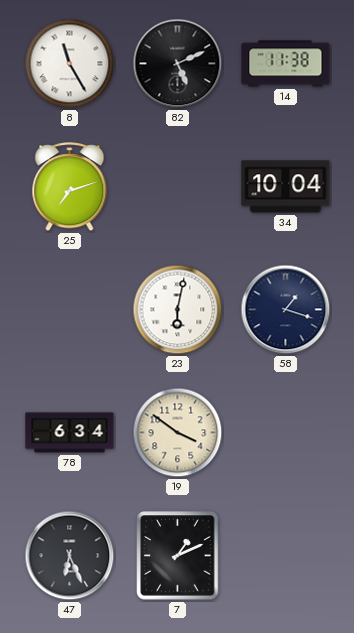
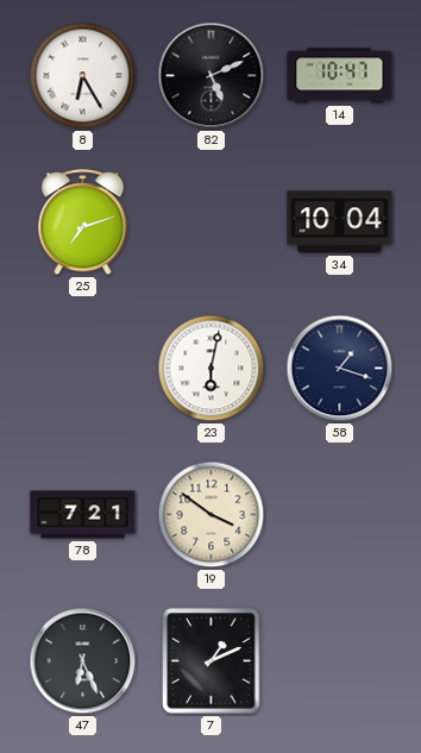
8: 11:25 -> 6:25
14: 11:38 -> 10:47
78: 6:34 -> 7:21
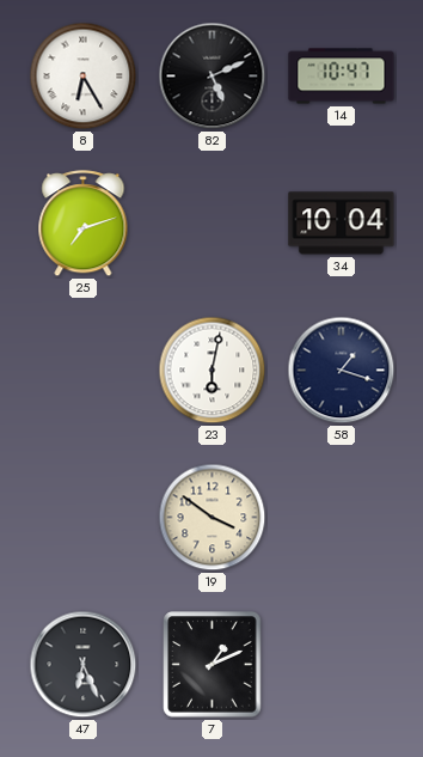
78: 7:21 -> none
